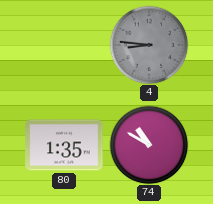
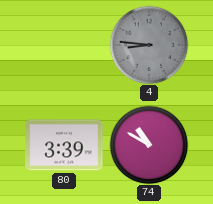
80: 1:35 -> 3:39
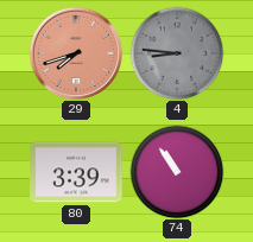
29: none -> 7:42
74: 10:50 -> 10:54
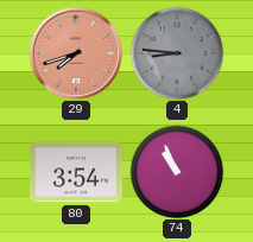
80: 3:39 -> 3:54
74: 10:54 -> 10:56
